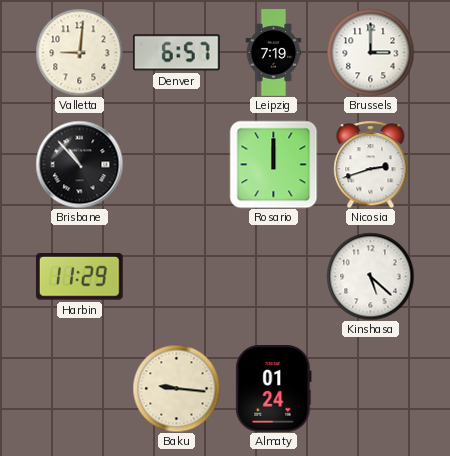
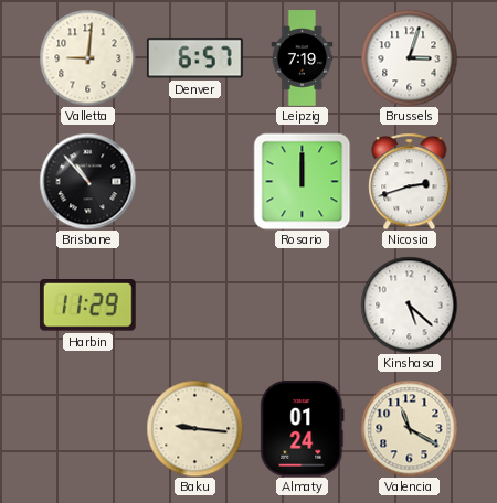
Brussels: 3:00 -> 3:03
Valencia: none -> 11:20
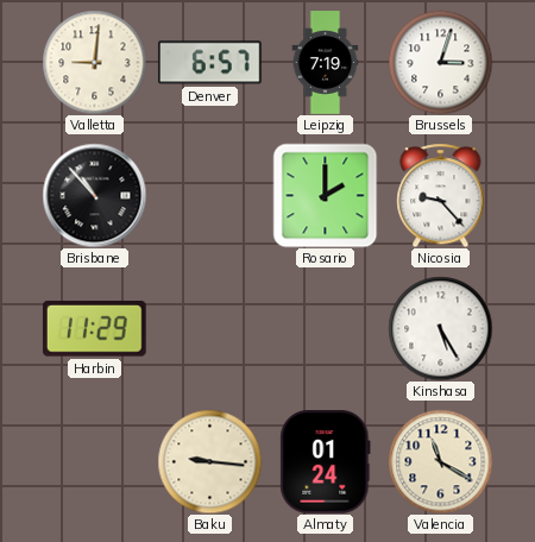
Rosario: 12:00 -> 2:00
Nicosia: 2:42 -> 9:23
Kinshasa: 5:22 -> 5:25
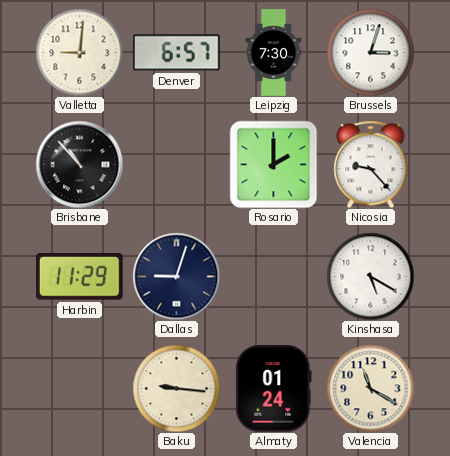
Leipzig: 7:19 -> 7:30
Dallas: none -> 9:03
Kinshasa: 5:25 -> 5:20
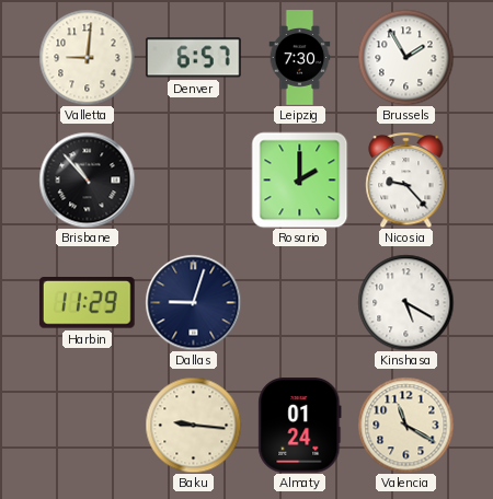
Brussels: 3:03 -> 1:55
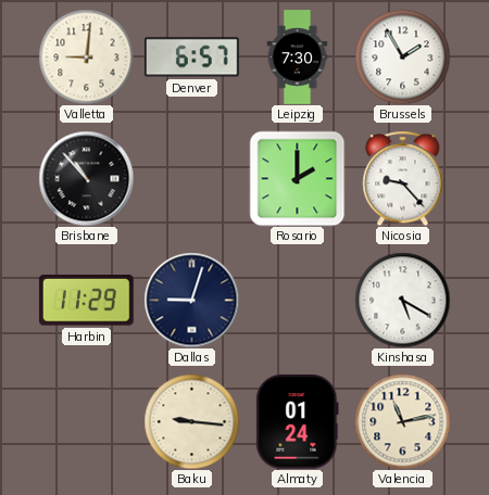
Valencia: 11:20 -> 11:13
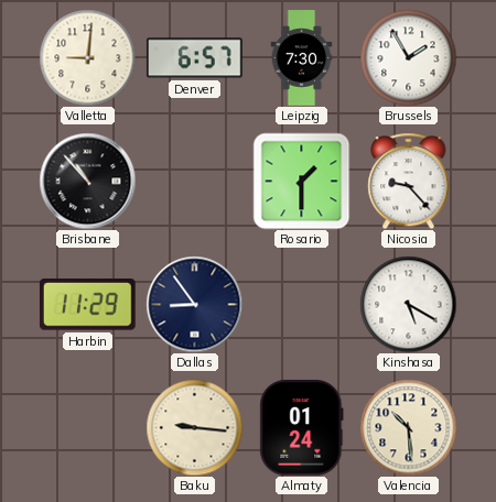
Rosario: 2:00 -> 1:30
Dallas: 9:03 -> 8:54
Valencia: 11:13 -> 10:29
